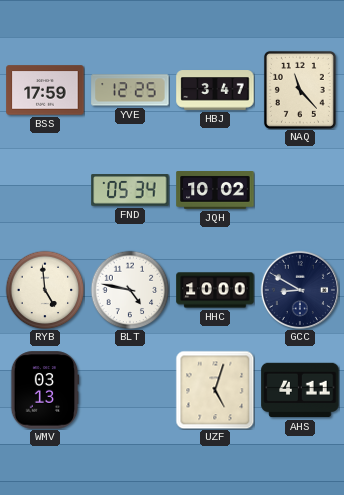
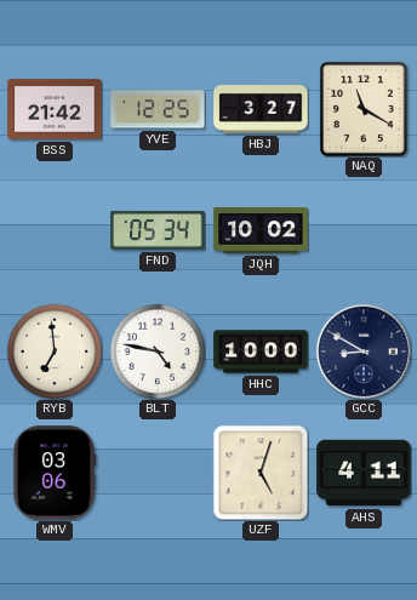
BSS: 17:59 -> 21:42
HBJ: 3:47 -> 3:27
NAQ: 11:23 -> 11:20
RYB: 4:59 -> 6:59
WMV: 03:13 -> 03:06
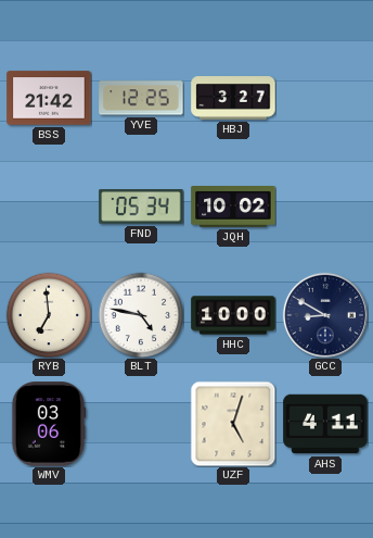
NAQ: 11:20 -> none
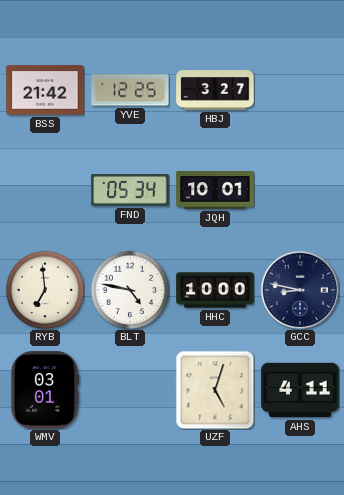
JQH: 10:02 -> 10:01
GCC: 8:50 -> 8:47
WMV: 03:06 -> 03:01
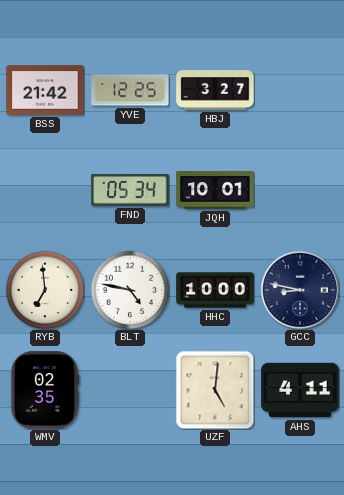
WMV: 03:01 -> 02:35
UZF: 5:03 -> 5:01
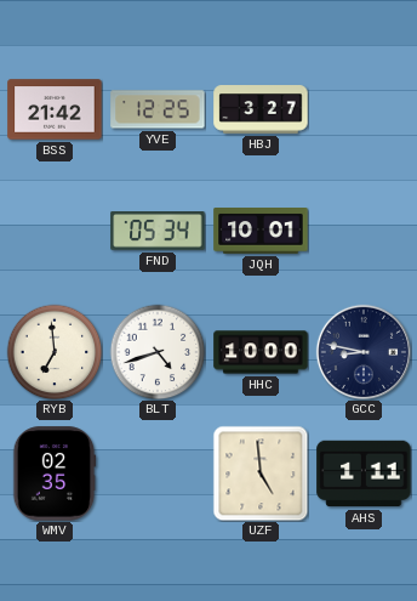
BLT: 4:47 -> 4:42
UZF: 5:01 -> 4:59
AHS: 4:11 -> 1:11
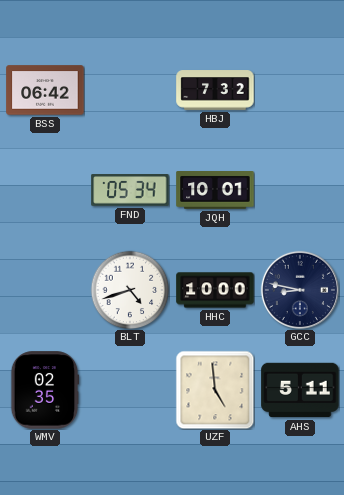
BSS: 21:42 -> 06:42
YVE: 12:25 -> none
HBJ: 3:27 -> 7:32
RYB: 6:59 -> none
AHS: 1:11 -> 5:11
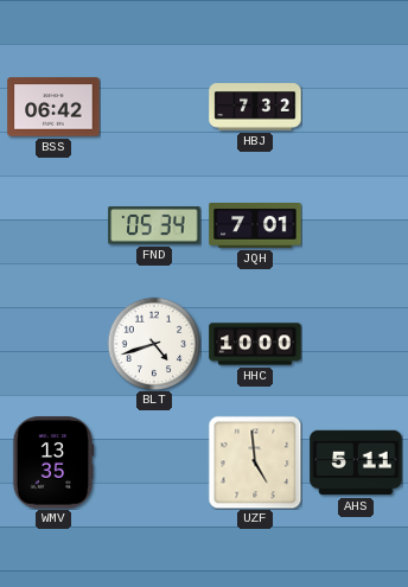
JQH: 10:01 -> 7:01
GCC: 8:47 -> none
WMV: 02:35 -> 13:35
